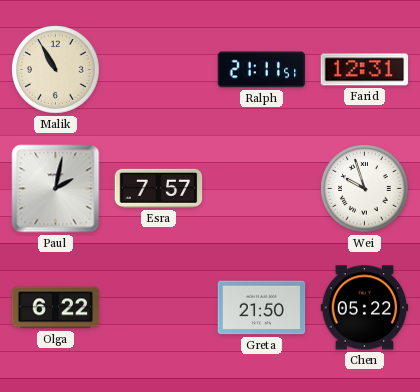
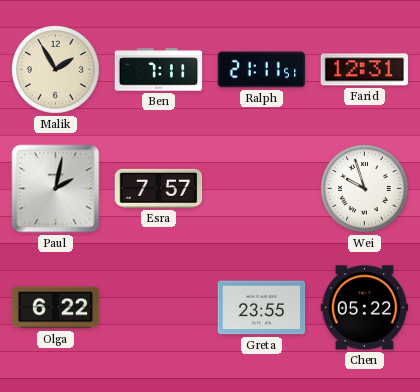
Malik: 10:55 -> 1:55
Ben: none -> 7:11
Greta: 21:50 -> 23:55
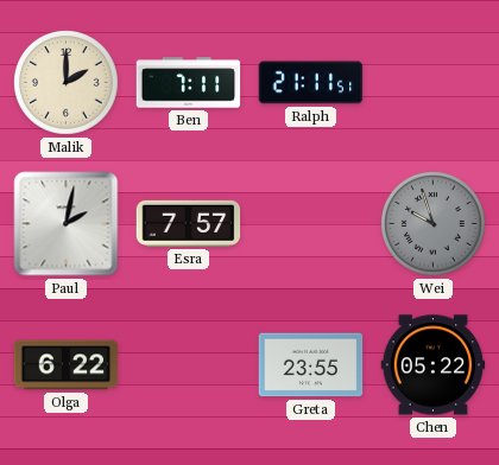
Malik: 1:55 -> 2:00
Farid: 12:31 -> none
Wei dial: white -> grey
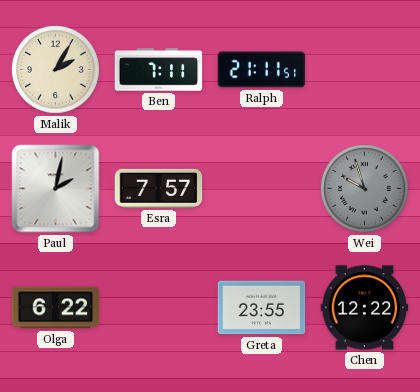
Malik: 2:00 -> 2:05
Chen: 05:22 -> 12:22
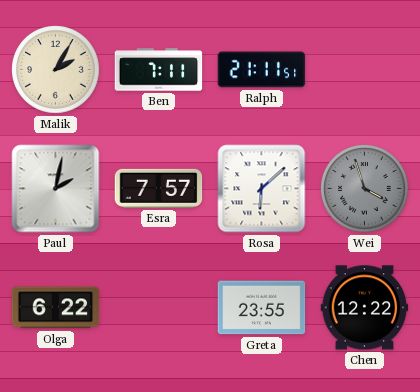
Rosa: none -> 6:08
Wei: 9:57 -> 3:57
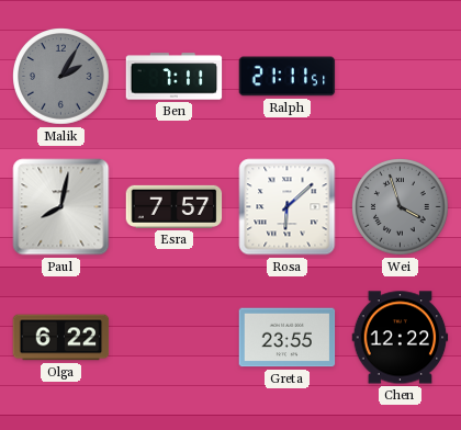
Malik dial: cream -> grey
Paul: 2:02 -> 8:02
